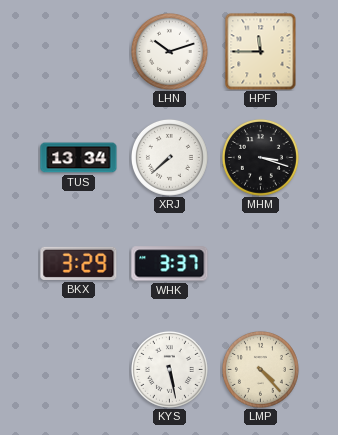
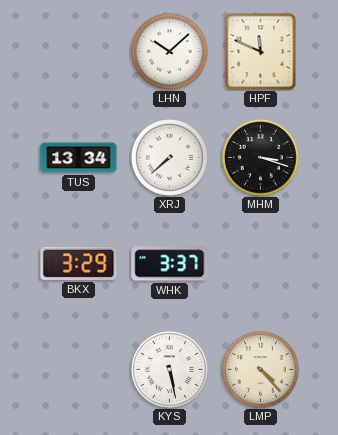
LHN: 10:12 -> 10:08
HPF: 11:45 -> 11:49
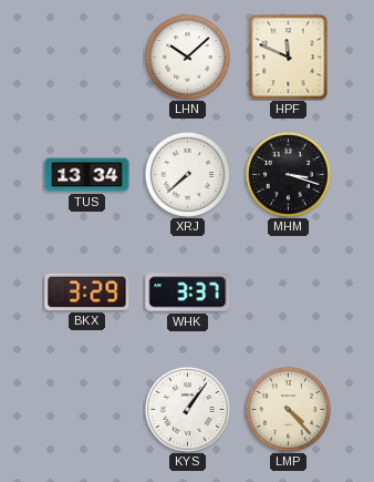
KYS: 5:28 -> 1:06
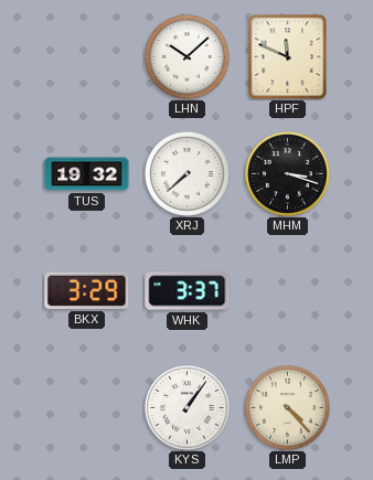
TUS: 13:34 -> 19:32
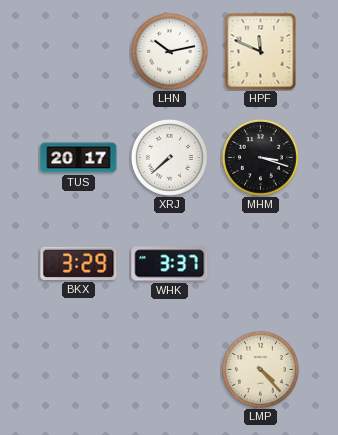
LHN: 10:08 -> 10:13
TUS: 19:32 -> 20:17
KYS: 1:06 -> none
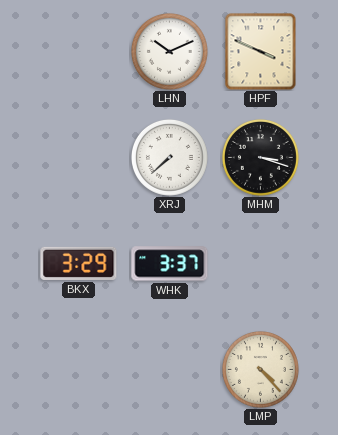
LHN: 10:13 -> 10:11
HPF: 11:49 -> 3:49
TUS: 20:17 -> none
